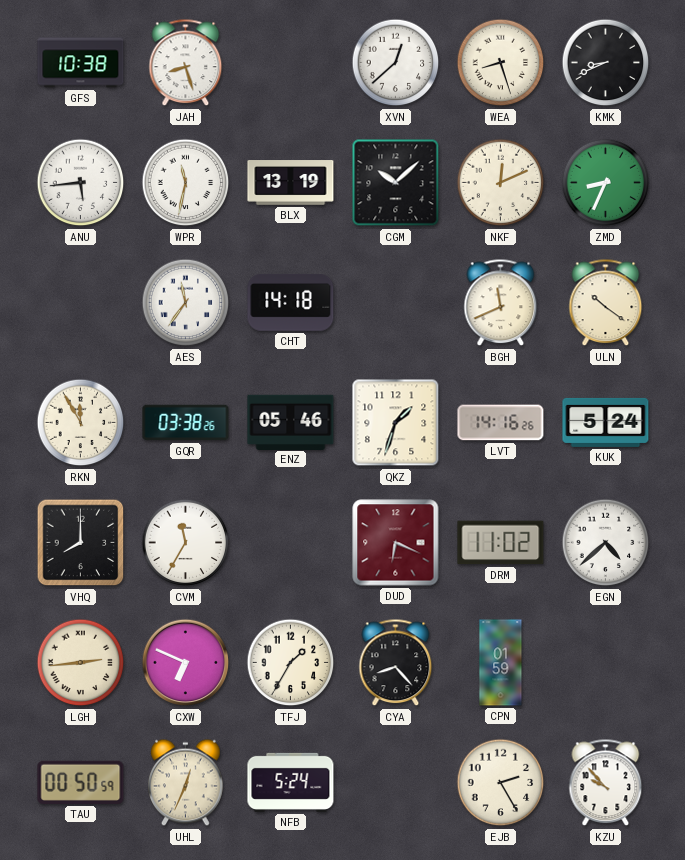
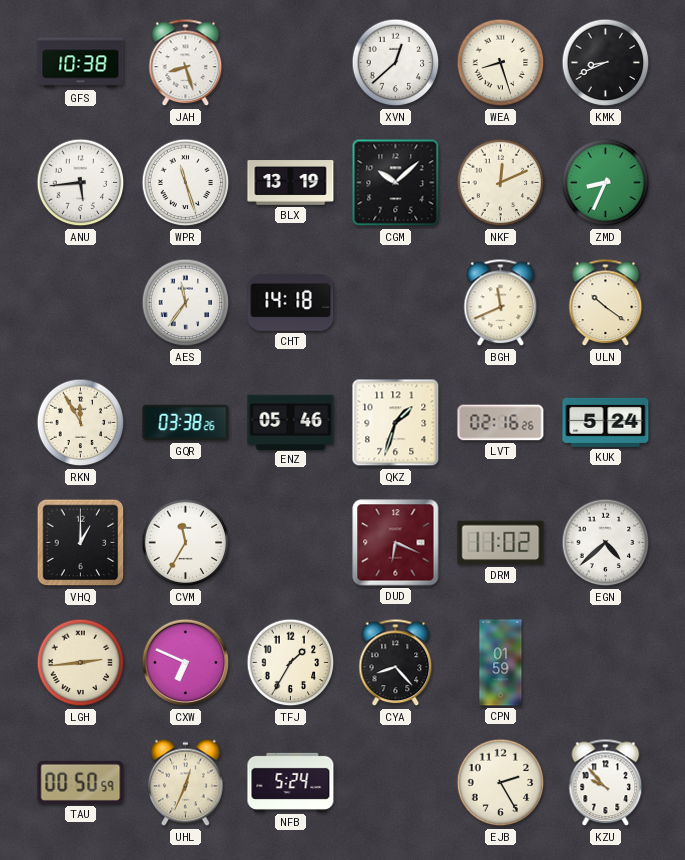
WPR: 11:32 -> 11:27
LVT: 14:16 -> 02:16
VHQ: 8:00 -> 1:00
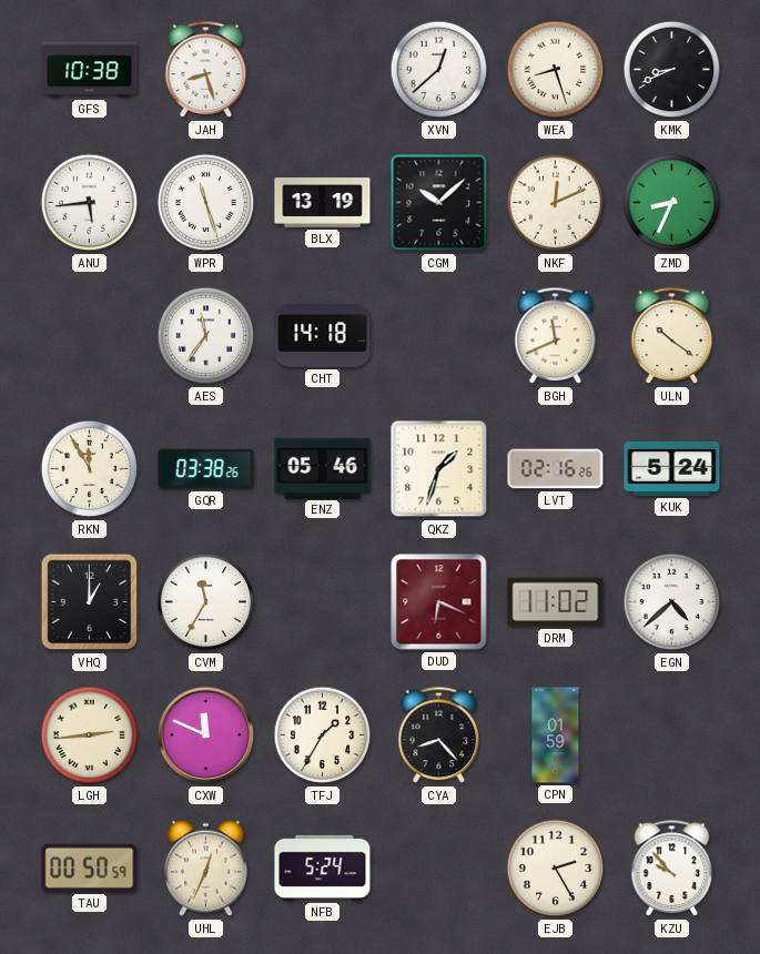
CXW: 6:49 -> 11:49
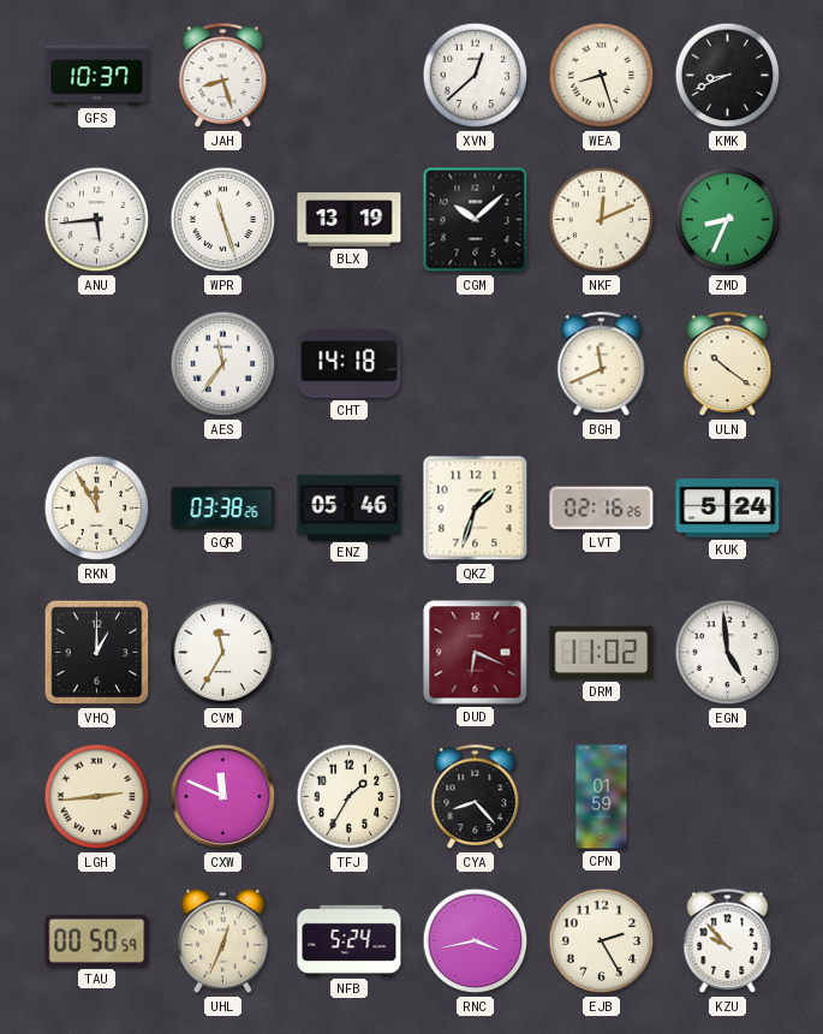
GFS: 10:38 -> 10:37
EGN: 4:38 -> 4:59
RNC: none -> 3:43
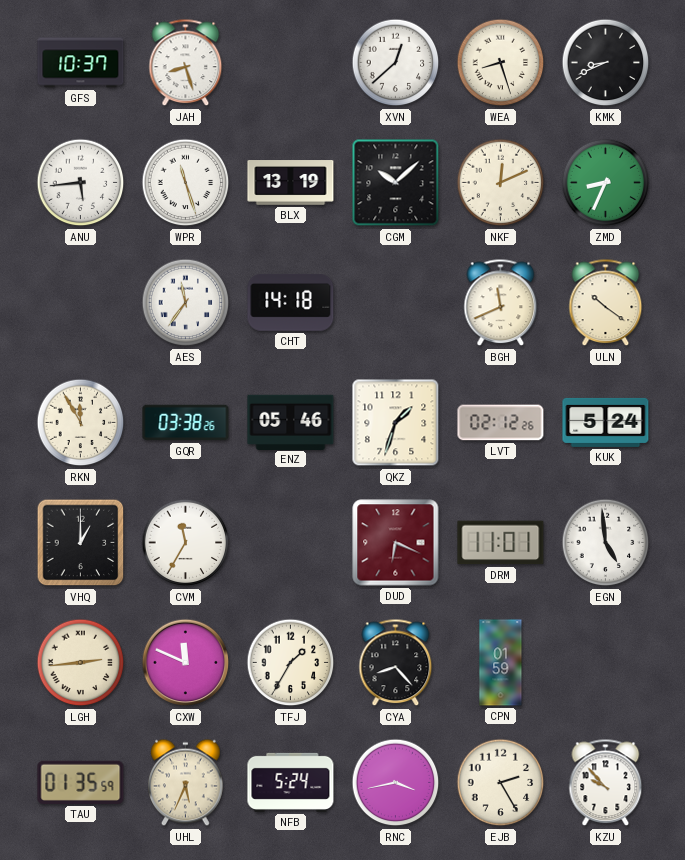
LVT: 02:16 -> 02:12
DRM: 11:02 -> 11:01
TAU: 00:50 -> 01:35
UHL: 12:34 -> 5:34
